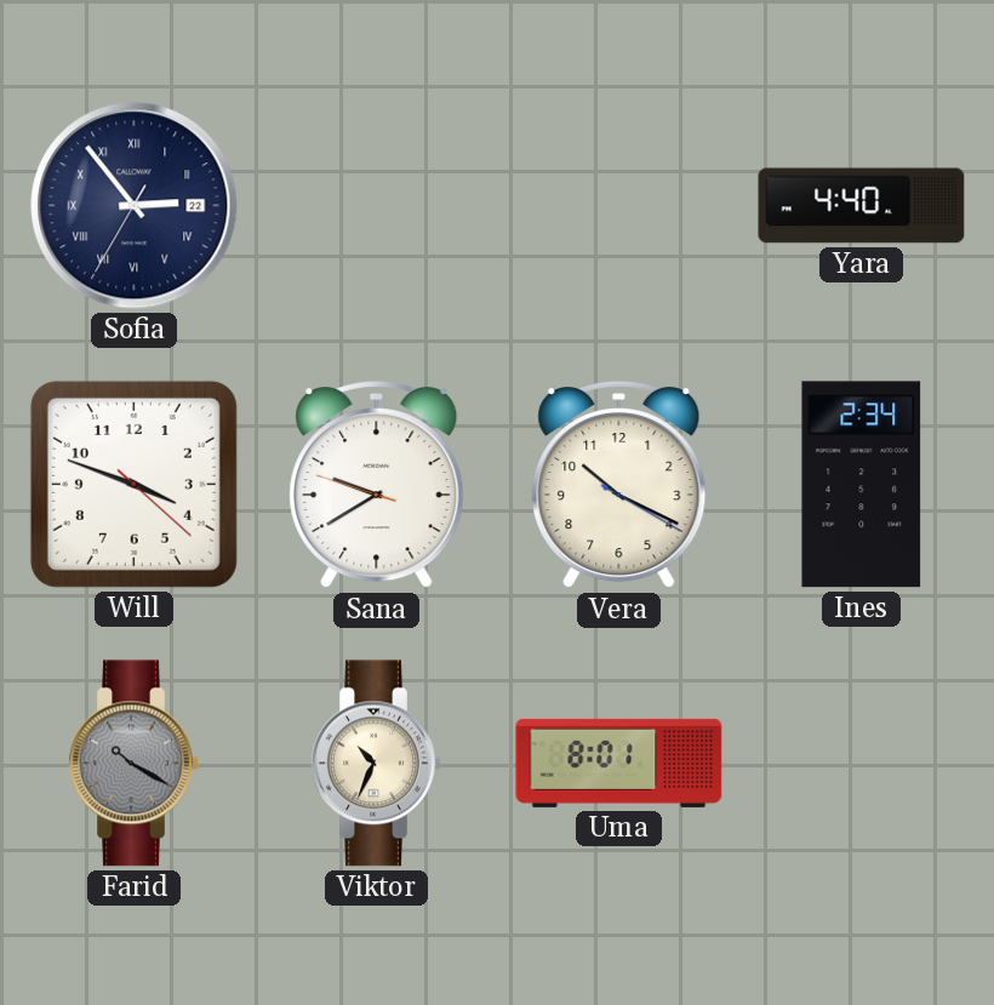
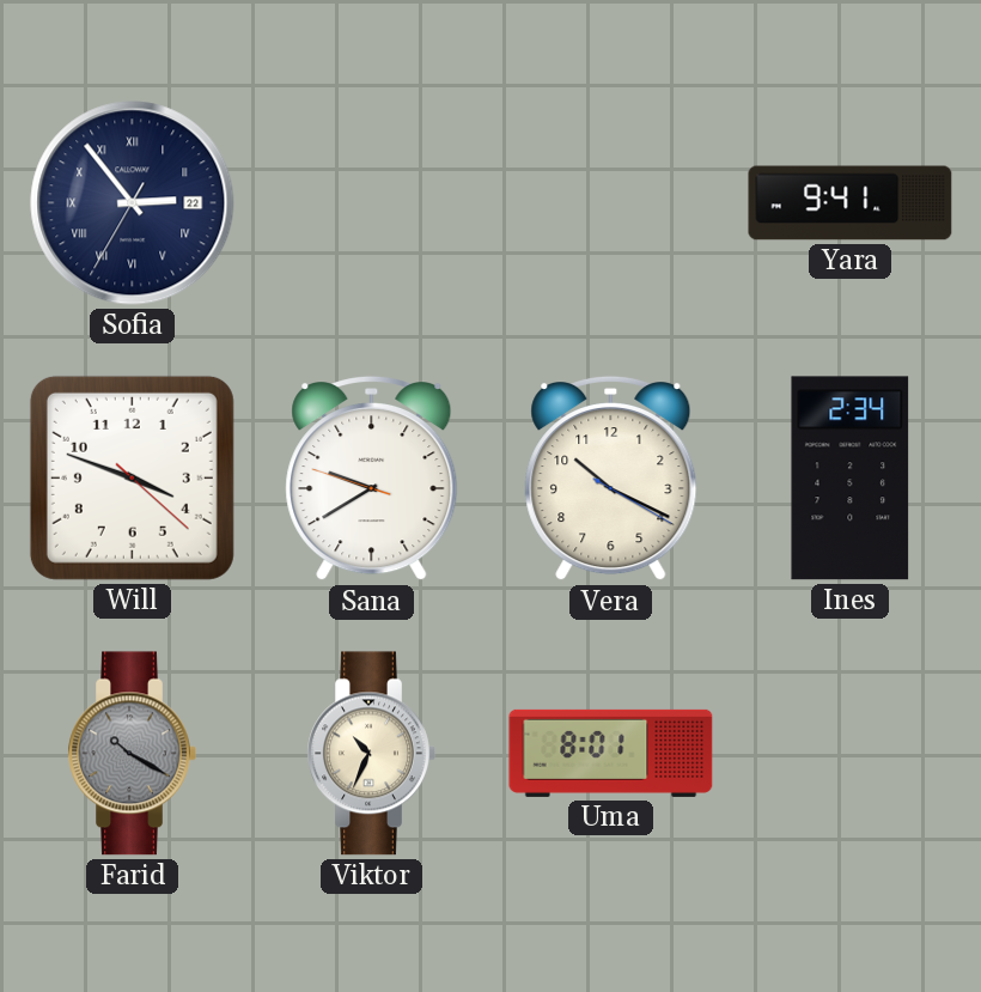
Yara: 4:40 -> 9:41
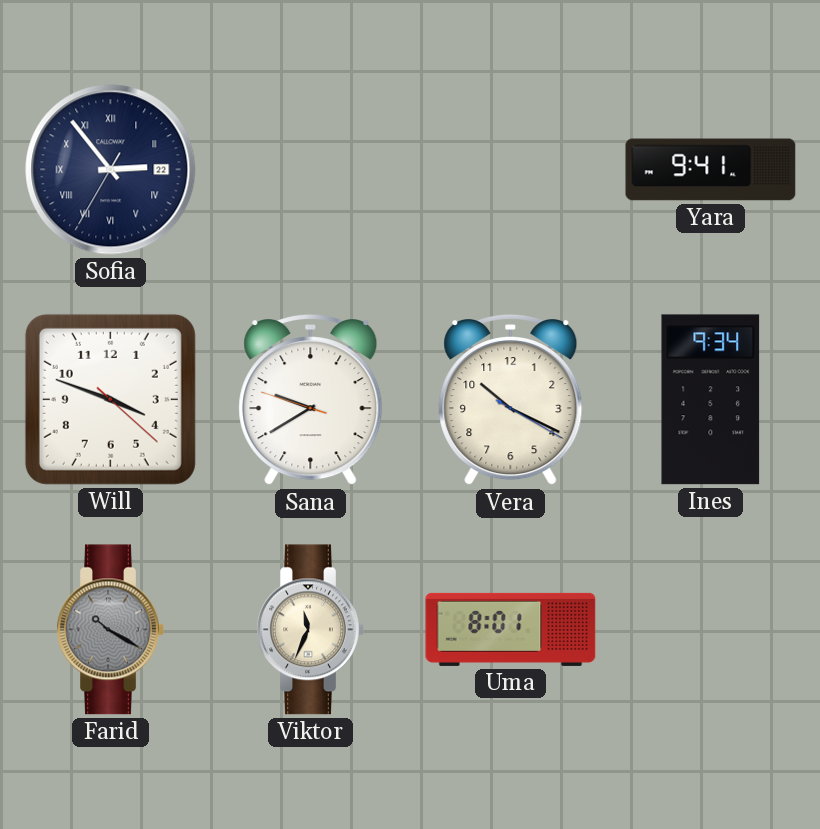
Ines: 2:34 -> 9:34
Viktor: 10:34 -> 11:34
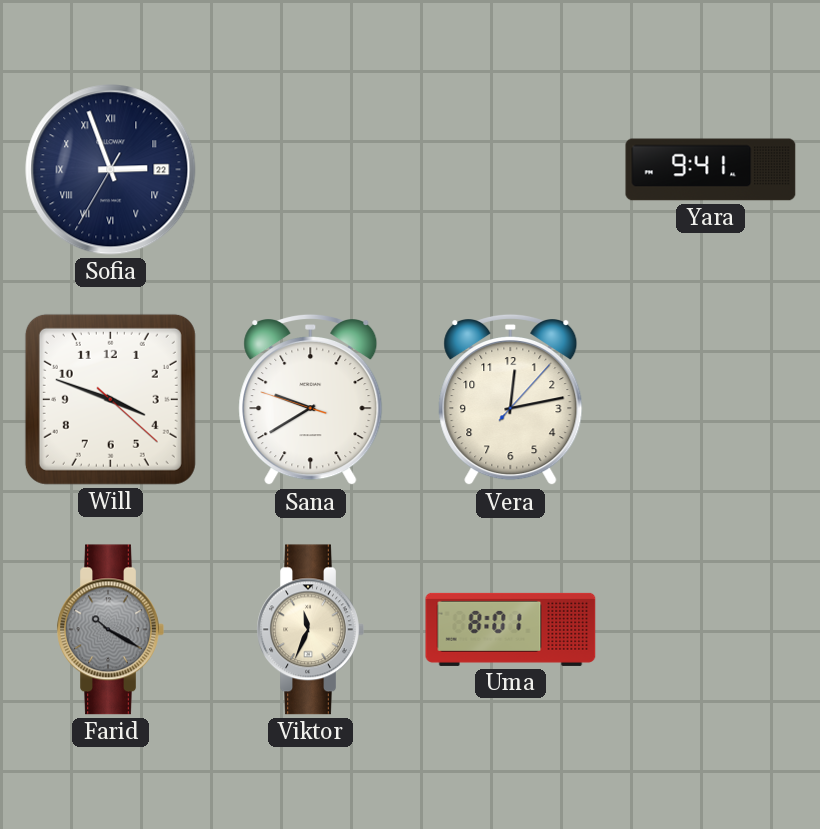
Sofia: 2:53 -> 2:56
Vera: 10:19 -> 12:13
Ines: 9:34 -> none
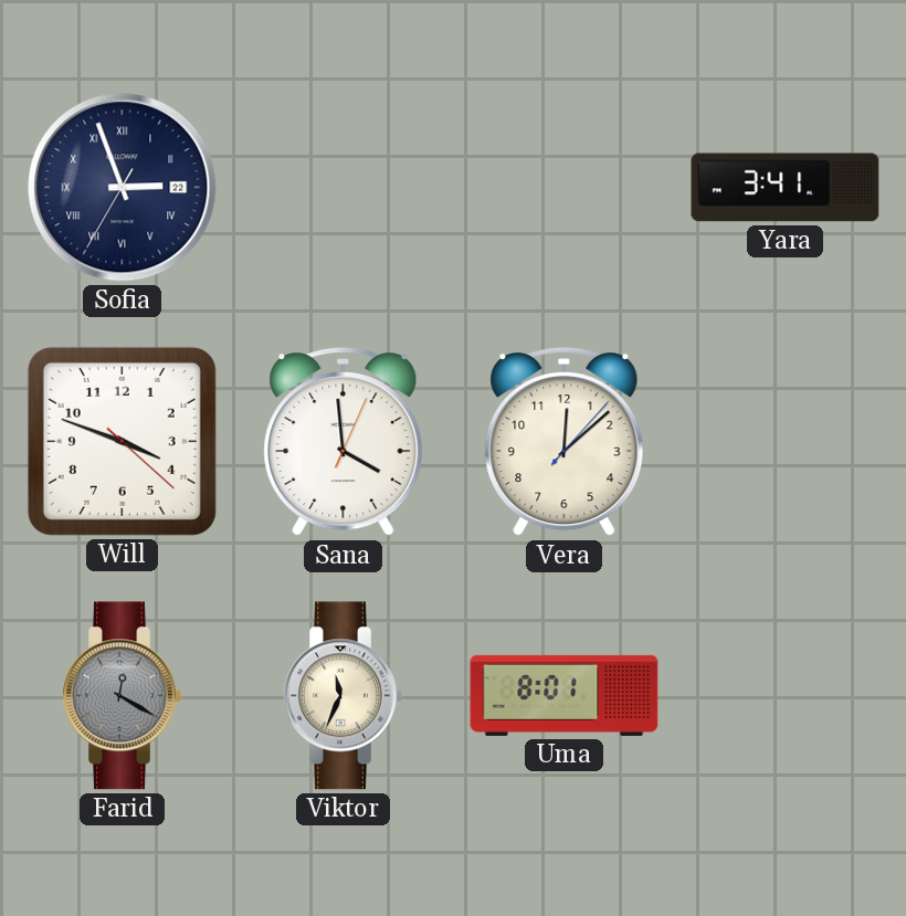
Yara: 9:41 -> 3:41
Sana: 9:39 -> 3:59
Vera: 12:13 -> 12:08
Farid: 10:20 -> 12:20
